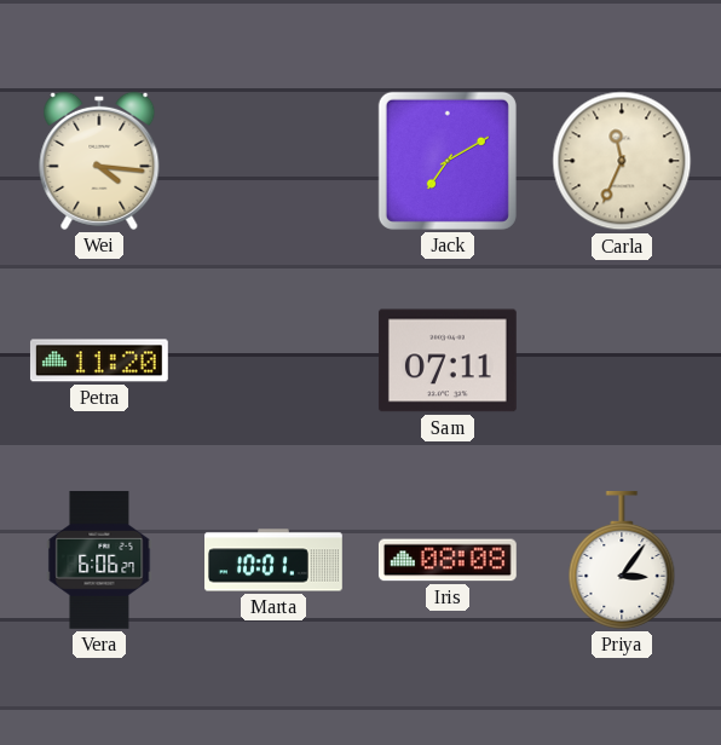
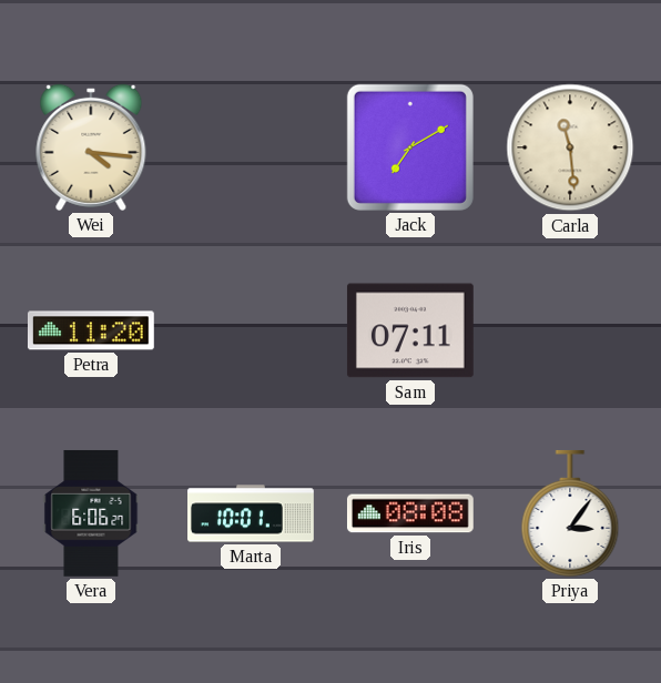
Carla: 11:34 -> 11:29
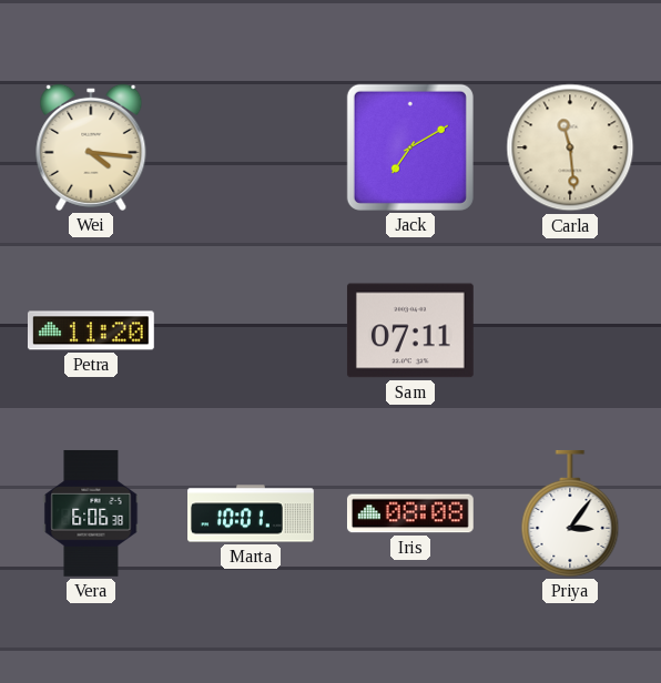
Vera: 6:06:27 -> 6:06:38
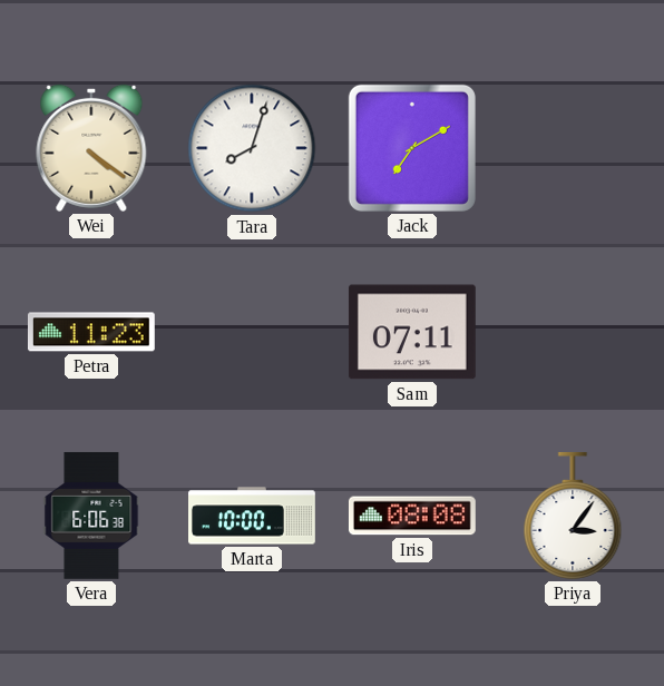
Wei: 4:16 -> 4:21
Tara: none -> 8:03
Carla: 11:29 -> none
Petra: 11:20 -> 11:23
Marta: 10:01 -> 10:00
